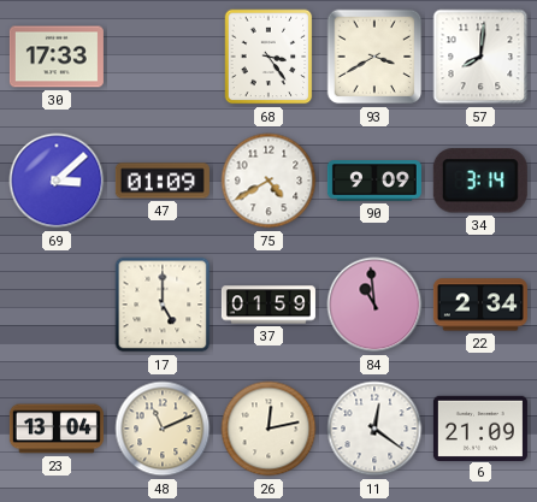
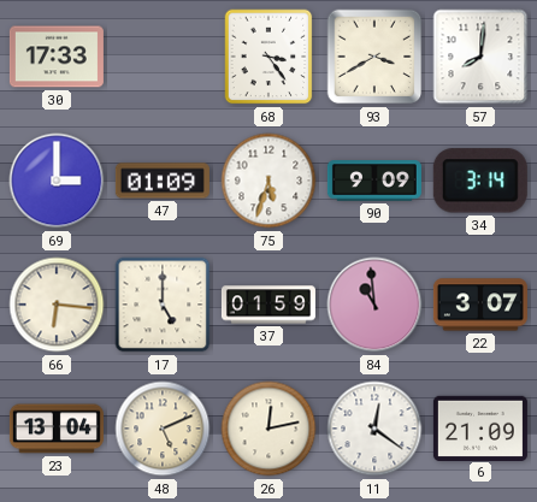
69: 3:08 -> 3:00
75: 4:40 -> 5:33
66: none -> 6:16
22: 2:34 -> 3:07
48: 11:11 -> 5:11
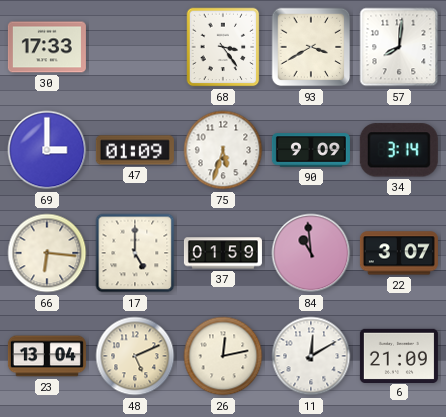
11: 12:21 -> 12:10
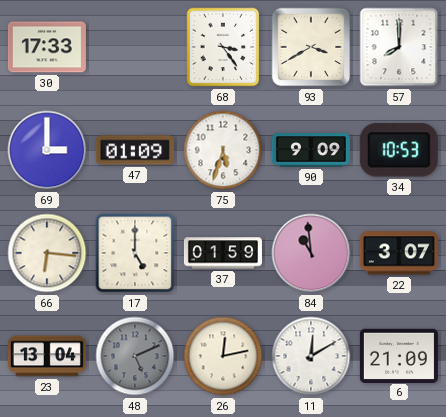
57: 8:01 -> 8:00
34: 3:14 -> 10:53
48 dial: cream -> grey
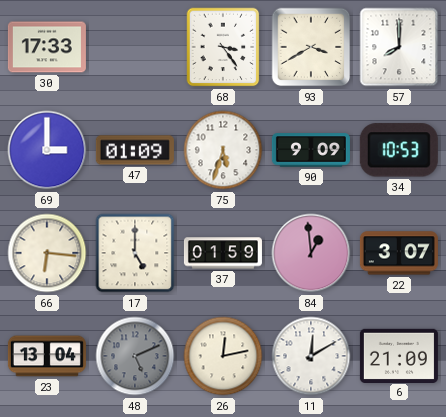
84: 10:59 -> 12:59
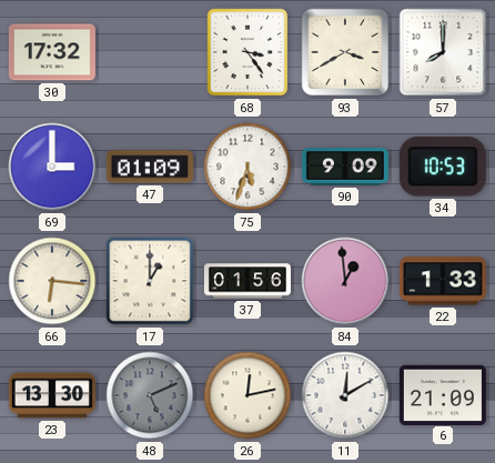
30: 17:33 -> 17:32
17: 5:00 -> 1:00
37: 01:59 -> 01:56
22: 3:07 -> 1:33
23: 13:04 -> 13:30
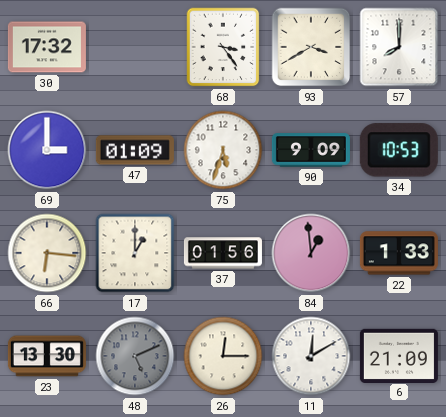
26: 12:13 -> 12:15
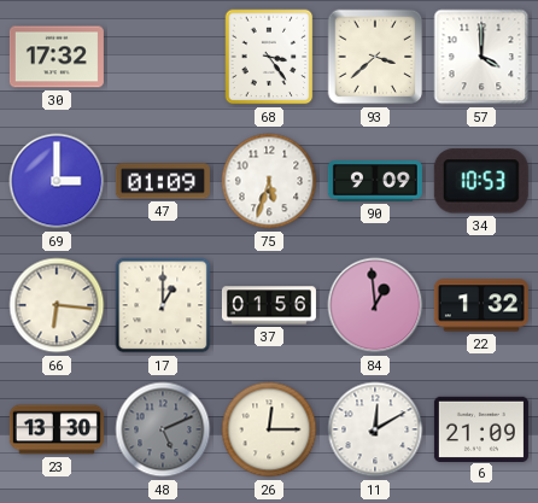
93: 3:40 -> 3:38
57: 8:00 -> 4:00
22: 1:33 -> 1:32
